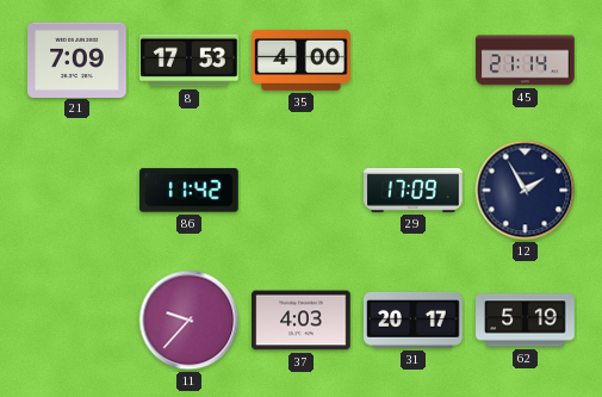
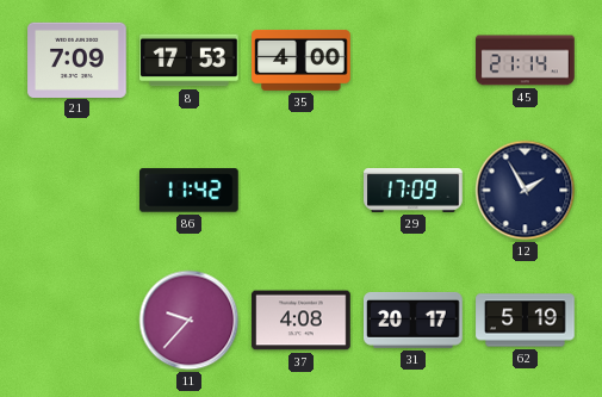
37: 4:03 -> 4:08
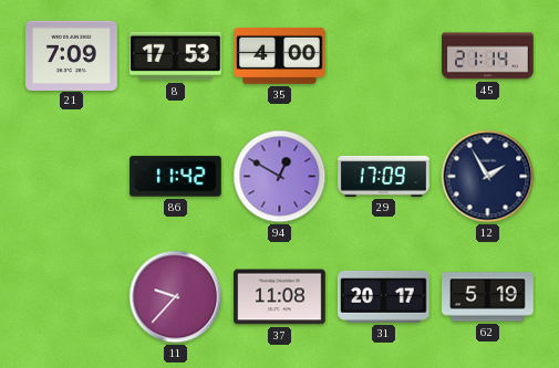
94: none -> 12:50
37: 4:08 -> 11:08
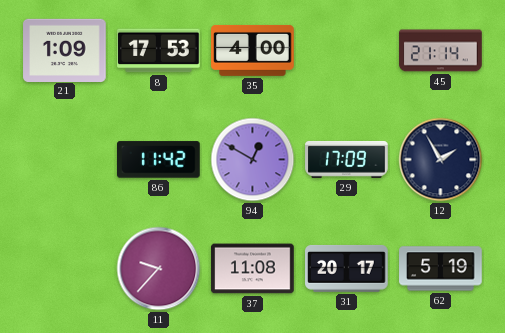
21: 7:09 -> 1:09
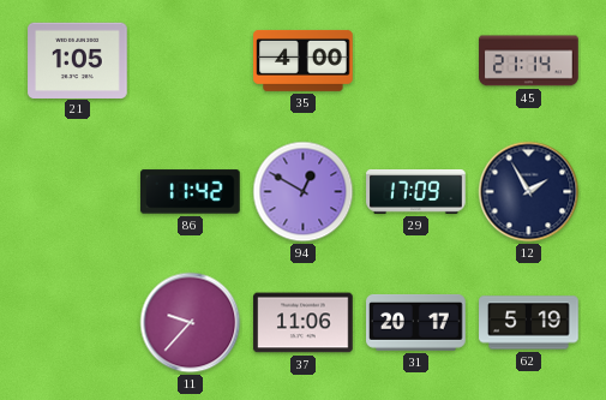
21: 1:09 -> 1:05
8: 17:53 -> none
37: 11:08 -> 11:06
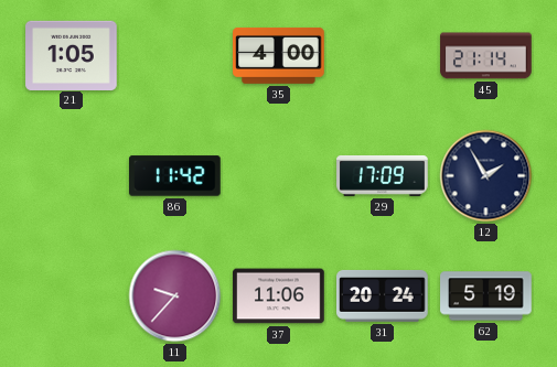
94: 12:50 -> none
31: 20:17 -> 20:24
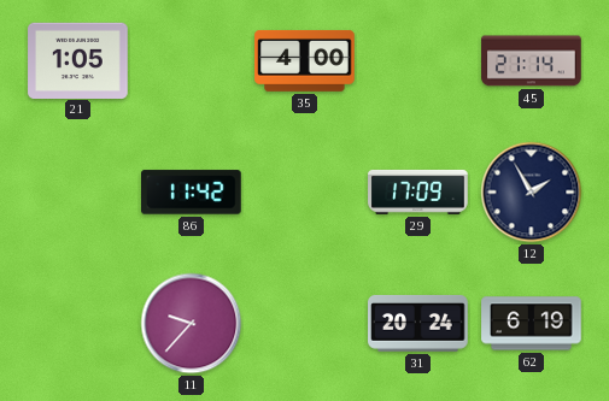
37: 11:06 -> none
62: 5:19 -> 6:19
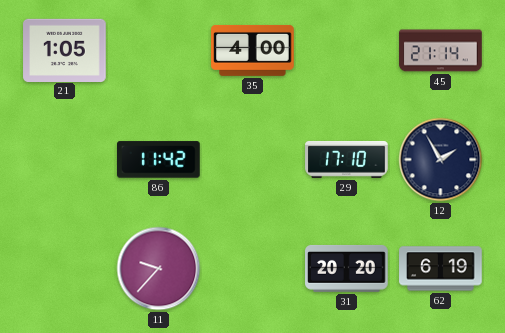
29: 17:09 -> 17:10
31: 20:24 -> 20:20
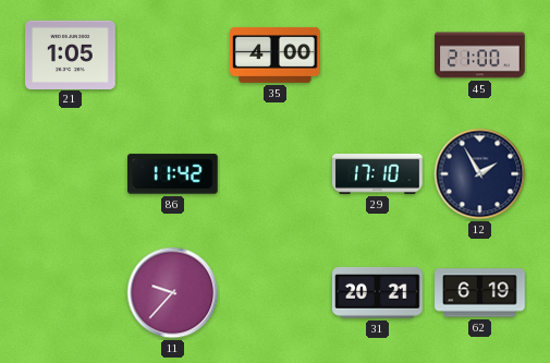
45: 21:14 -> 21:00
31: 20:20 -> 20:21
